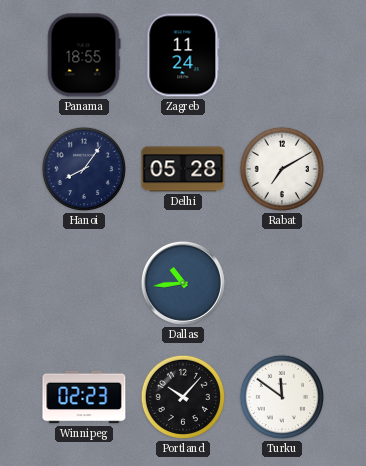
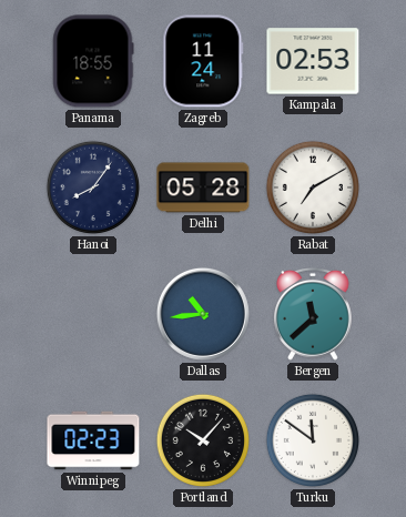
Kampala: none -> 02:53
Bergen: none -> 11:38
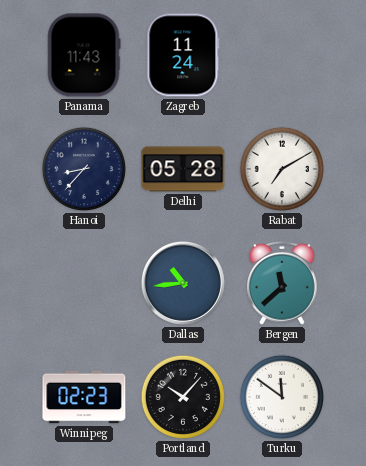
Panama: 18:55 -> 11:43
Kampala: 02:53 -> none
Hanoi: 8:06 -> 8:37
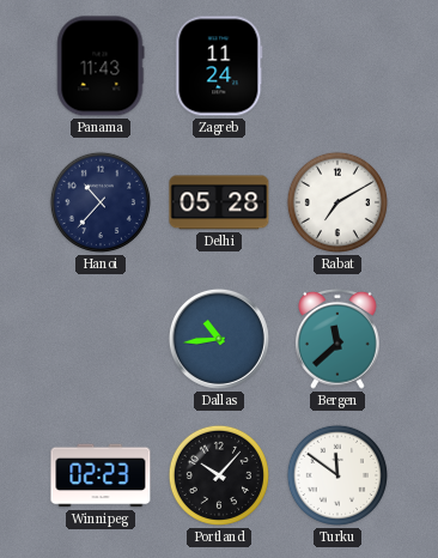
Hanoi: 8:37 -> 10:37
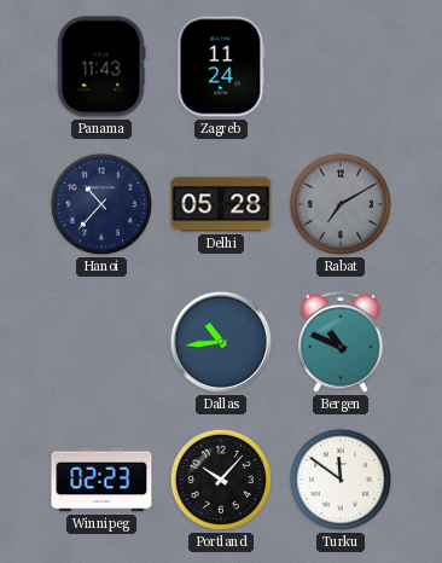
Rabat dial: white -> grey
Bergen: 11:38 -> 10:49
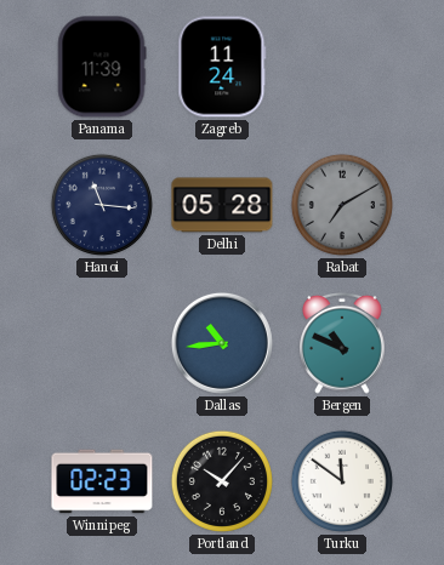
Panama: 11:43 -> 11:39
Hanoi: 10:37 -> 11:16
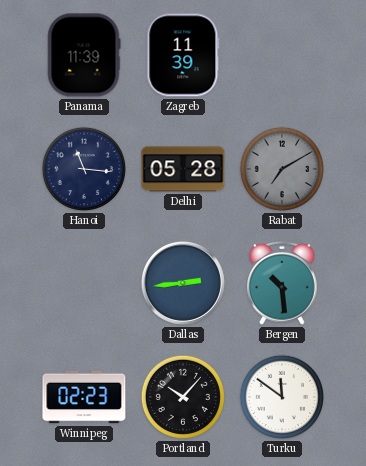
Zagreb: 11:24 -> 11:39
Dallas: 10:44 -> 2:44
Bergen: 10:49 -> 10:29
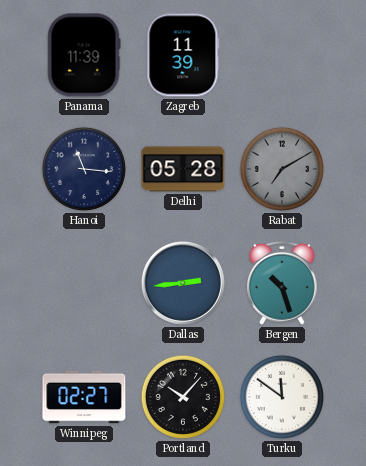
Bergen: 10:29 -> 10:27
Winnipeg: 02:23 -> 02:27
